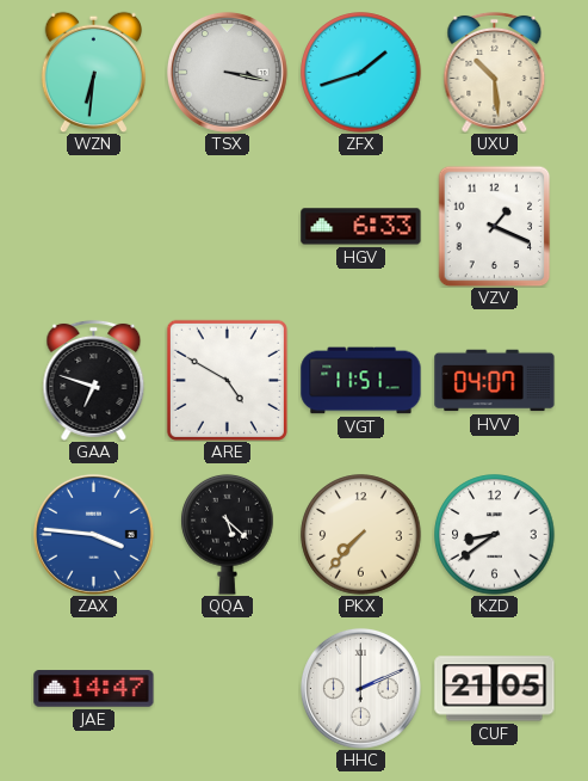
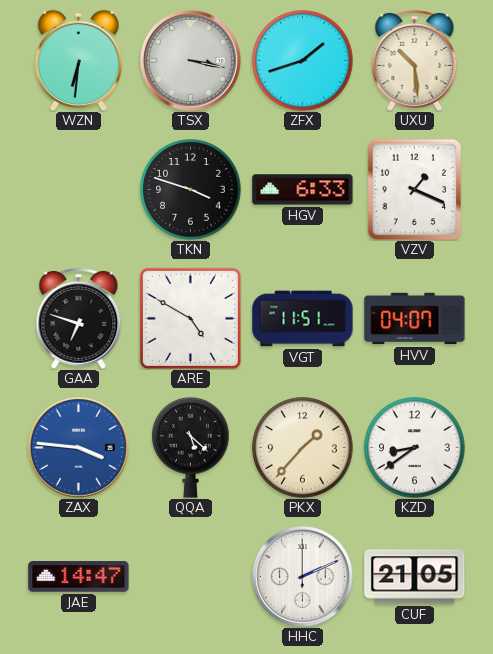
TKN: none -> 3:48
PKX: 7:37 -> 1:37
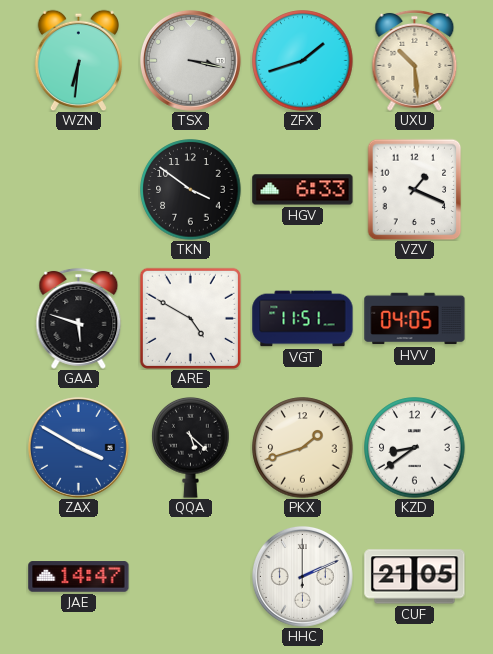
TKN: 3:48 -> 3:51
GAA: 6:48 -> 5:48
HVV: 04:07 -> 04:05
ZAX: 3:46 -> 3:50
PKX: 1:37 -> 1:42
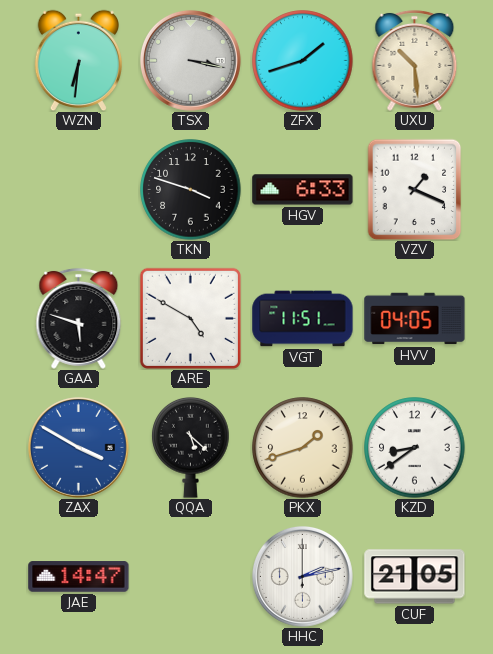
TKN: 3:51 -> 3:48
HHC: 2:11 -> 2:13
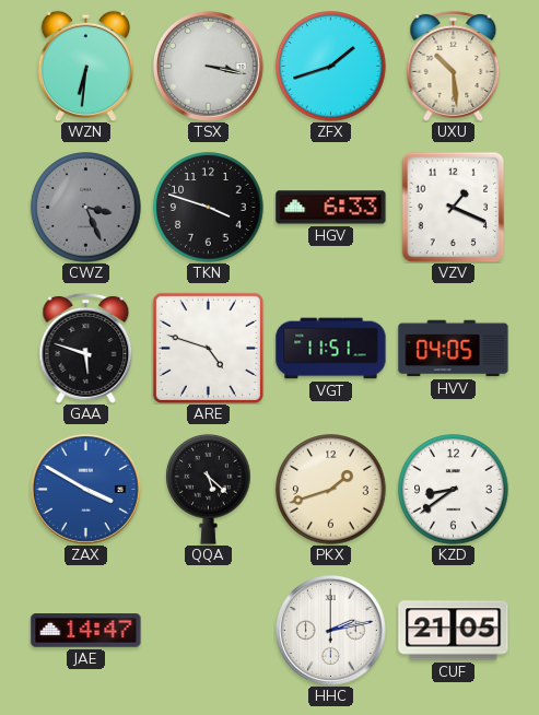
CWZ: none -> 3:26
ARE: 4:50 -> 4:48
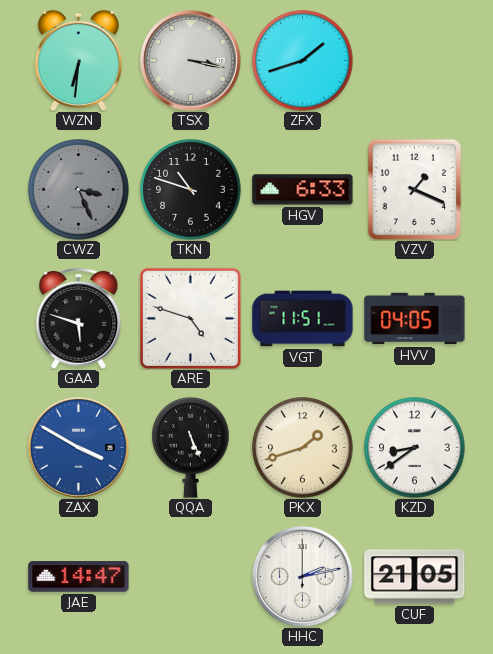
UXU: 10:29 -> none
TKN: 3:48 -> 10:48
QQA: 5:22 -> 5:26
